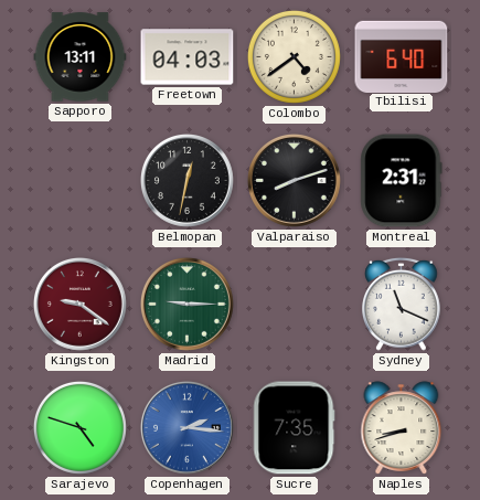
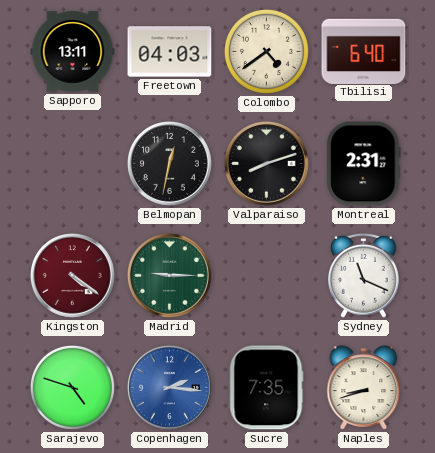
Kingston: 9:21 -> 4:21
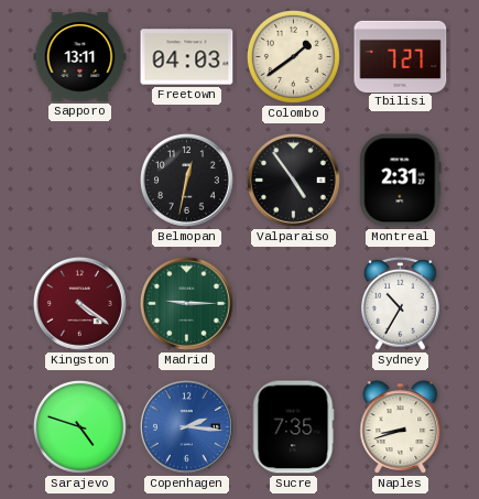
Colombo: 4:39 -> 1:39
Tbilisi: 6:40 -> 7:27
Valparaiso: 8:12 -> 4:54
Sydney: 11:19 -> 10:35
